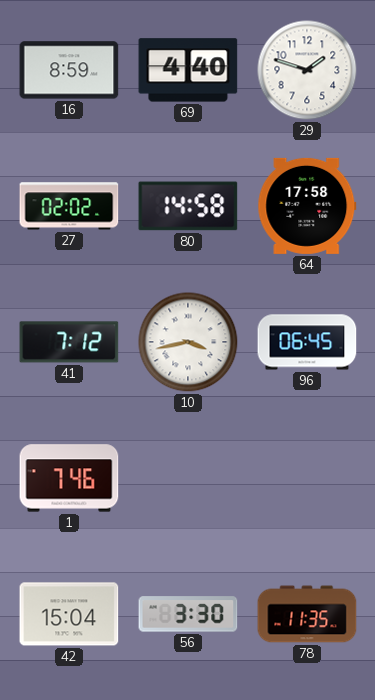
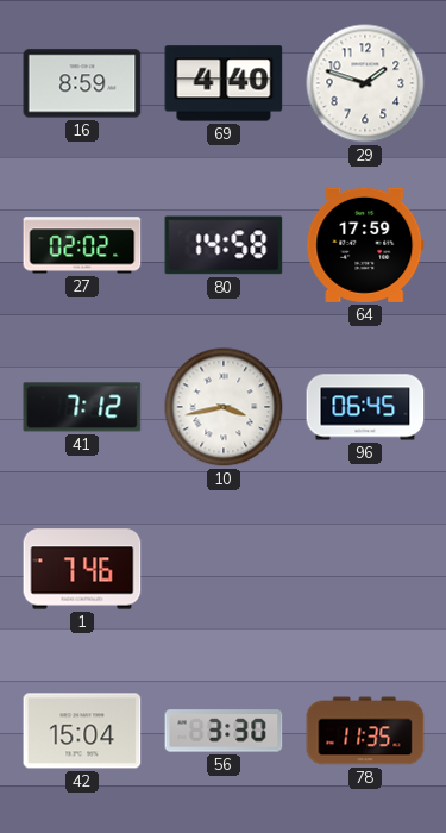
64: 17:58 -> 17:59
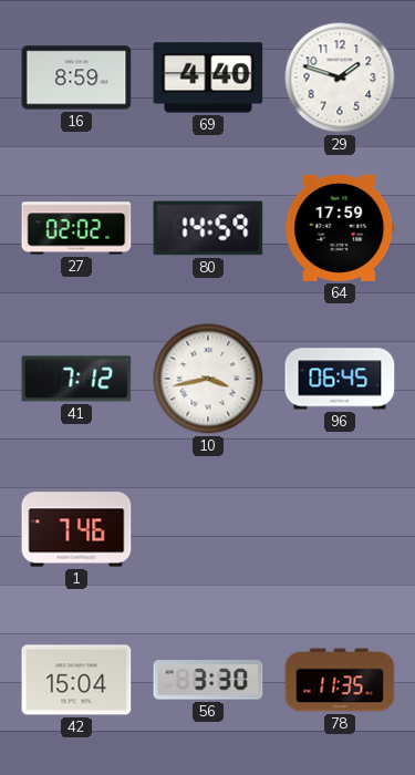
80: 14:58 -> 14:59
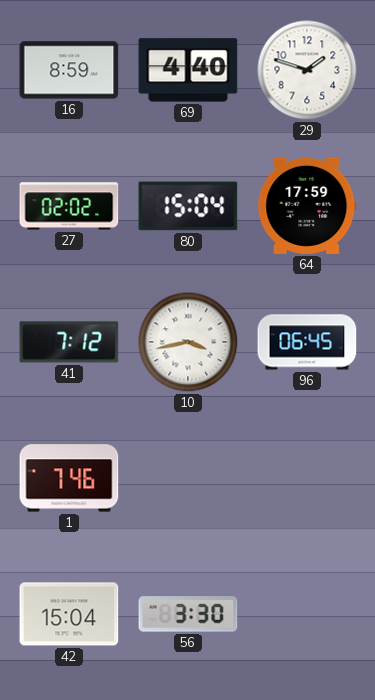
80: 14:59 -> 15:04
78: 11:35 -> none
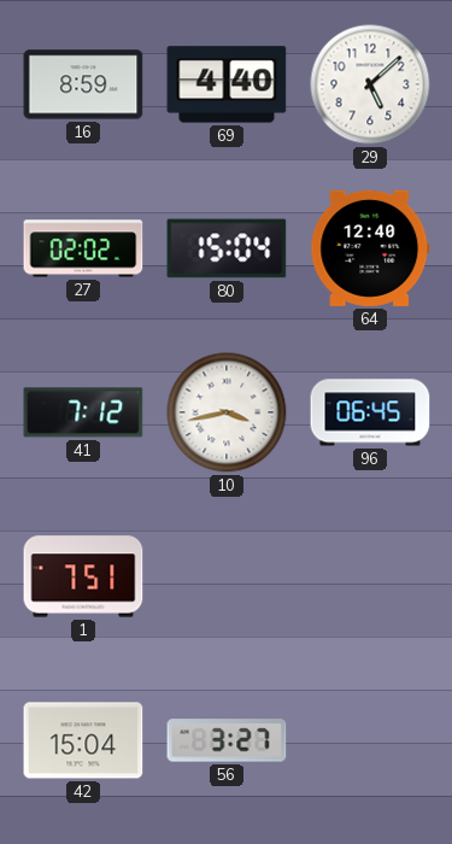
29: 1:48 -> 5:08
64: 17:59 -> 12:40
1: 7:46 -> 7:51
56: 3:30 -> 3:27
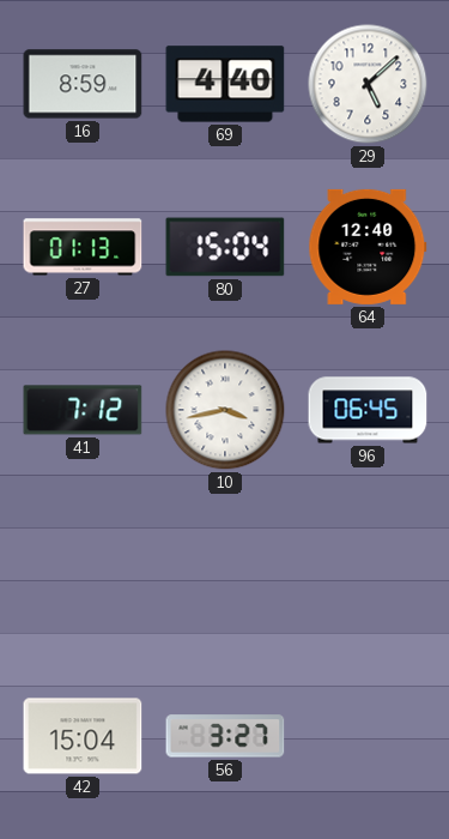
27: 02:02 -> 01:13
1: 7:51 -> none
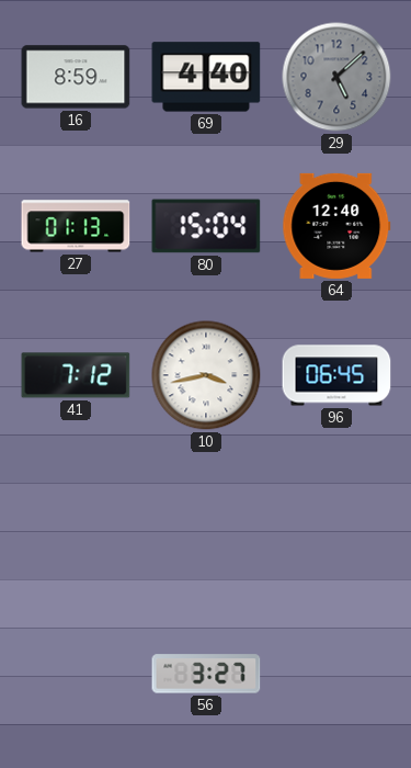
29 dial: white -> grey
42: 15:04 -> none
